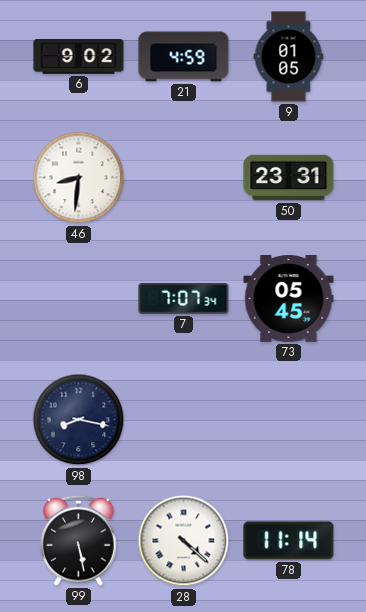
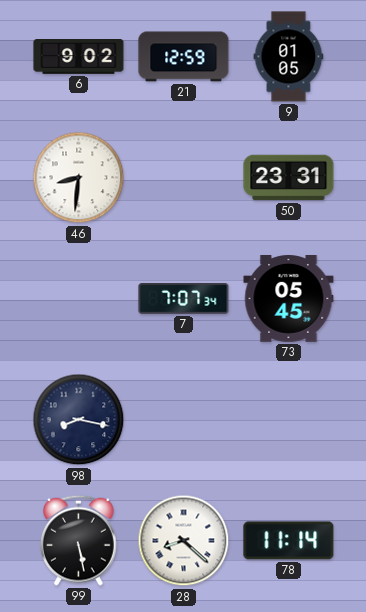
21: 4:59 -> 12:59
28: 4:22 -> 8:22
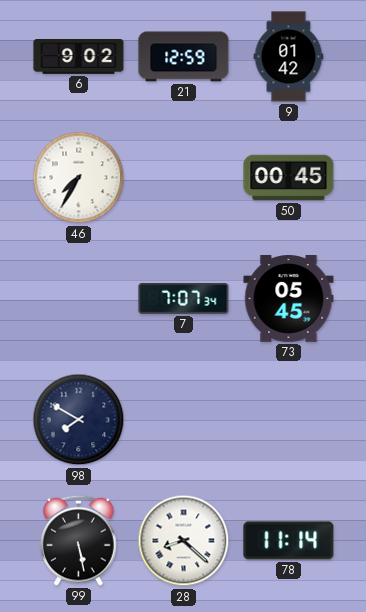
9: 01:05 -> 01:42
46: 8:31 -> 7:35
50: 23:31 -> 00:45
98: 8:17 -> 7:50
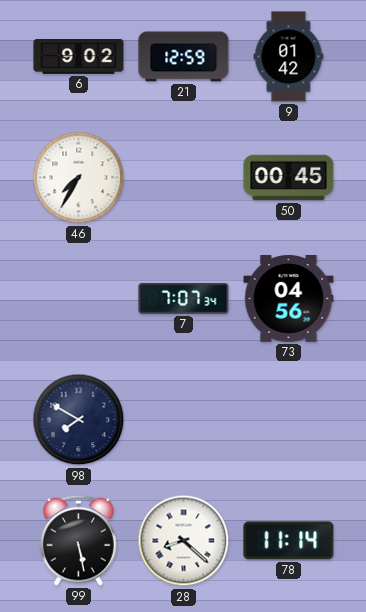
73: 05:45 -> 04:56
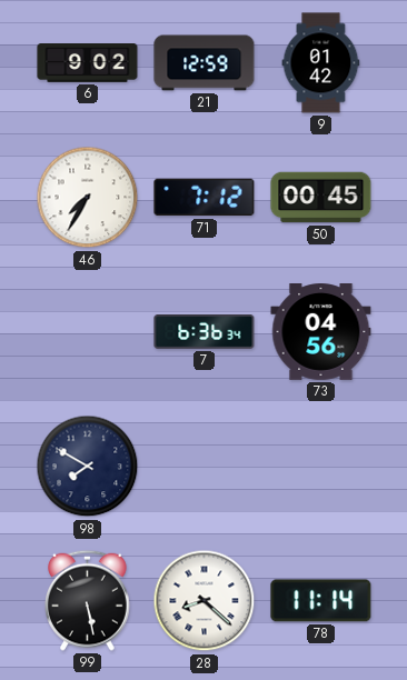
71: none -> 7:12
7: 7:07 -> 6:36
